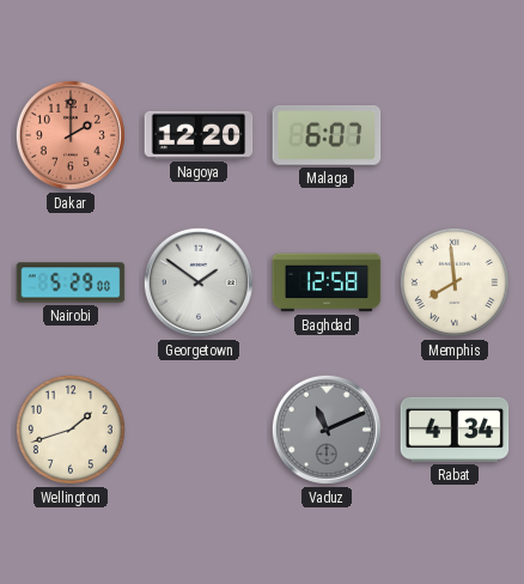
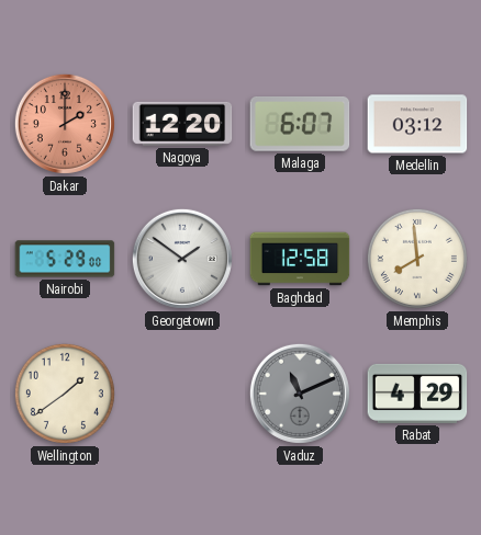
Medellin: none -> 03:12
Wellington: 1:42 -> 1:39
Rabat: 4:34 -> 4:29
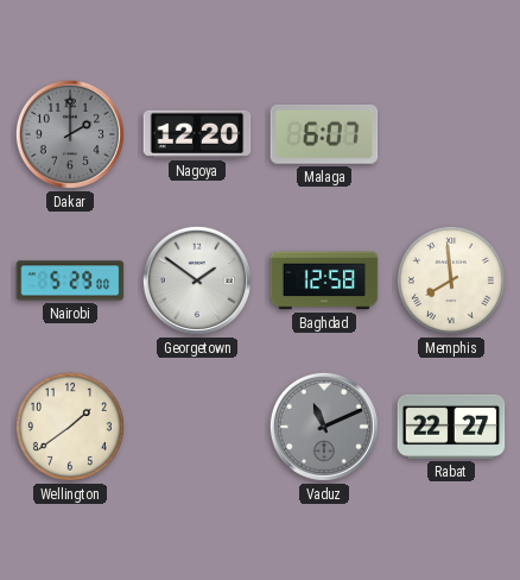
Dakar dial: salmon -> grey
Medellin: 03:12 -> none
Rabat: 4:29 -> 22:27
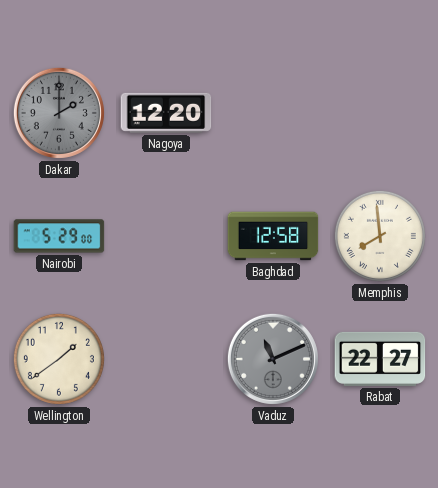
Malaga: 6:07 -> none
Georgetown: 1:51 -> none
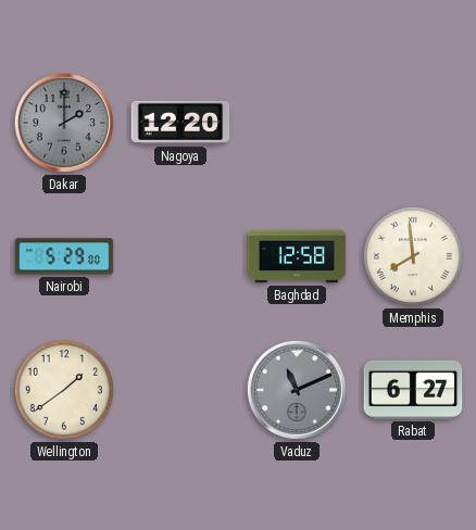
Rabat: 22:27 -> 6:27
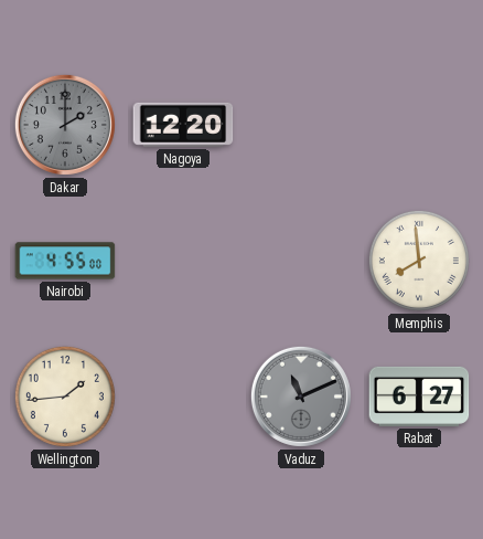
Nairobi: 5:29 -> 4:55
Baghdad: 12:58 -> none
Wellington: 1:39 -> 1:44
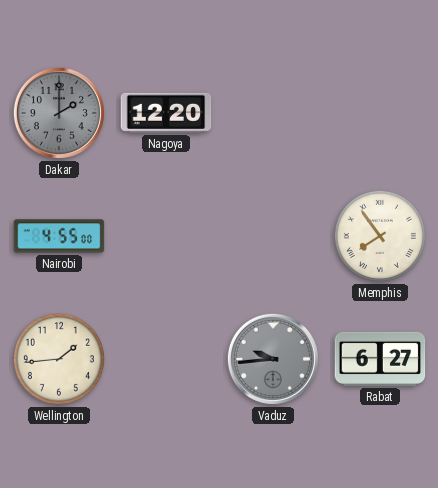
Memphis: 7:59 -> 7:54
Vaduz: 11:11 -> 9:44
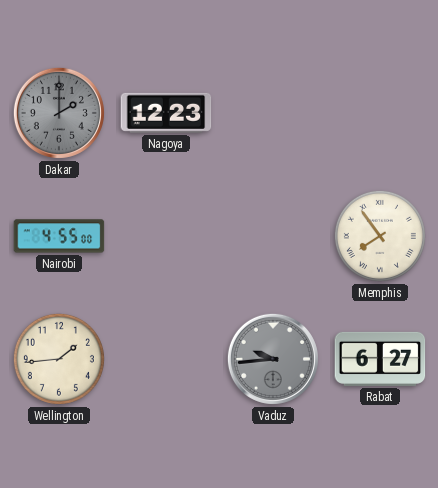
Nagoya: 12:20 -> 12:23
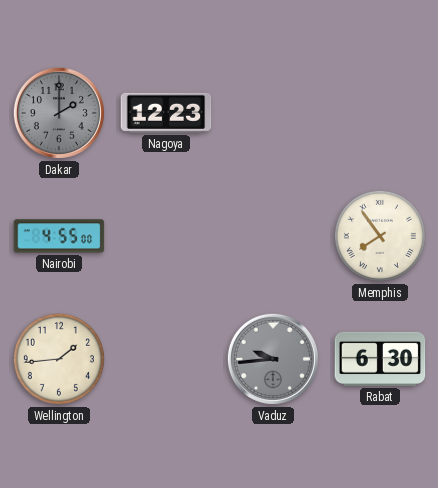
Rabat: 6:27 -> 6:30
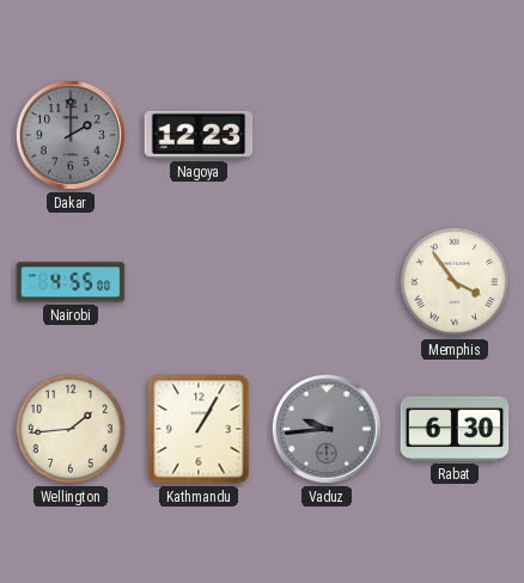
Memphis: 7:54 -> 3:54
Kathmandu: none -> 1:05
